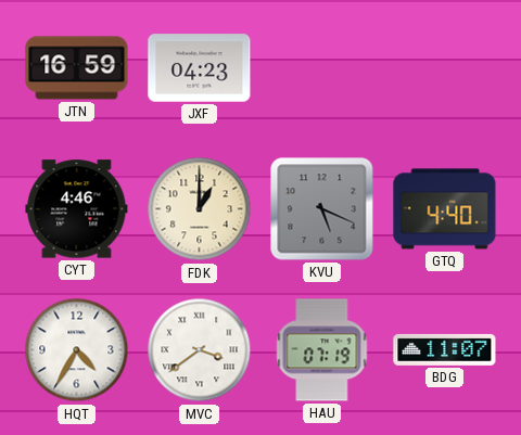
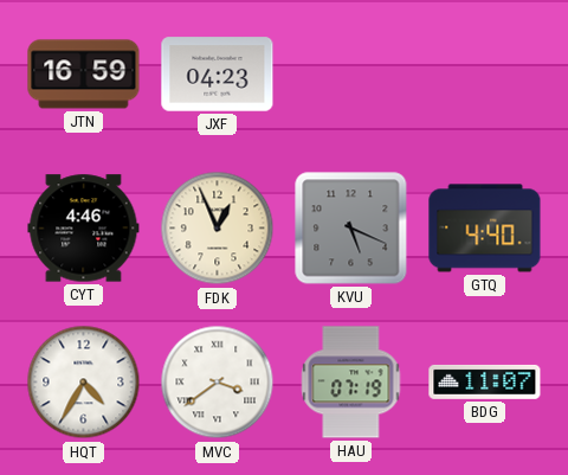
FDK: 1:00 -> 12:56
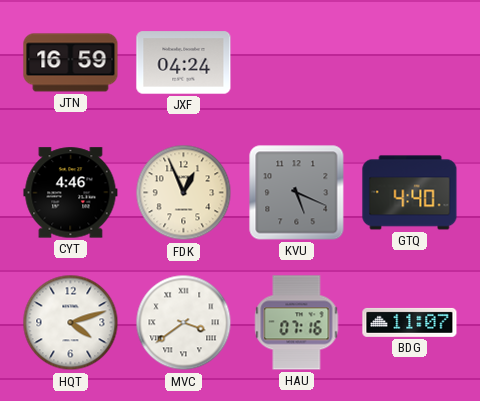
JXF: 04:23 -> 04:24
HQT: 4:35 -> 4:12
HAU: 07:19 -> 07:16
